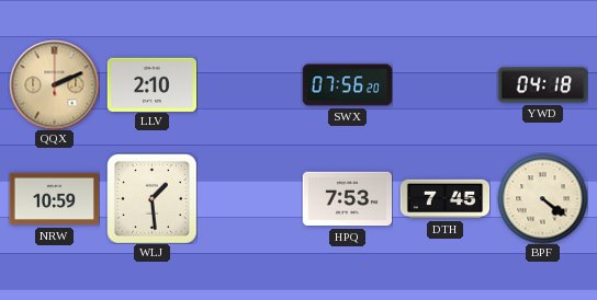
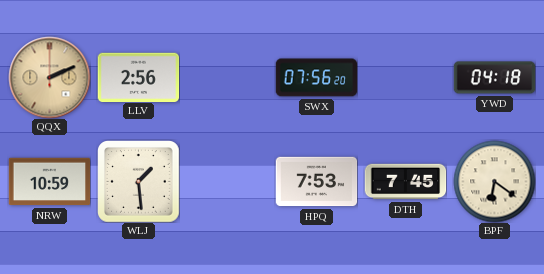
LLV: 2:10 -> 2:56
BPF: 4:21 -> 6:21
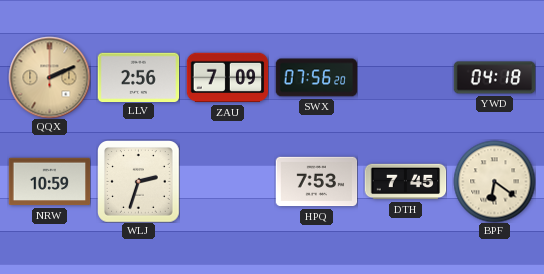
ZAU: none -> 7:09
WLJ: 1:29 -> 2:33
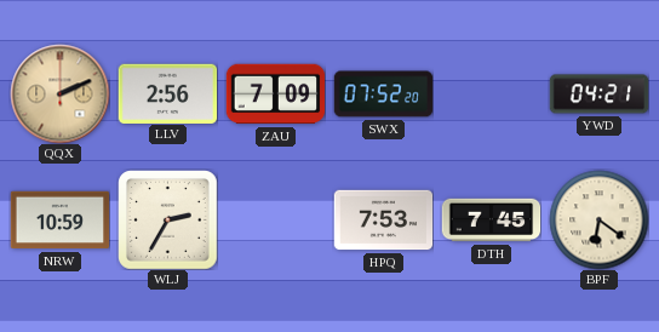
SWX: 07:56 -> 07:52
YWD: 04:18 -> 04:21
WLJ: 2:33 -> 2:35
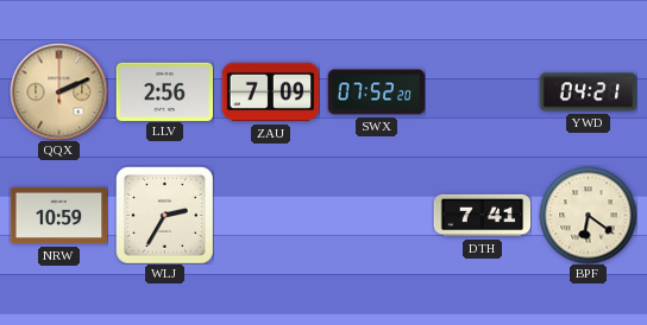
HPQ: 7:53 -> none
DTH: 7:45 -> 7:41
